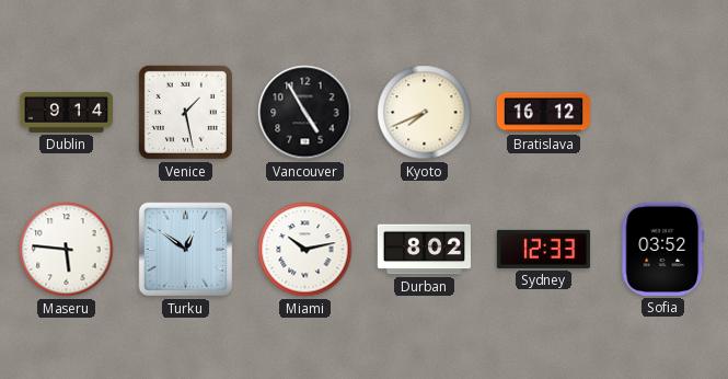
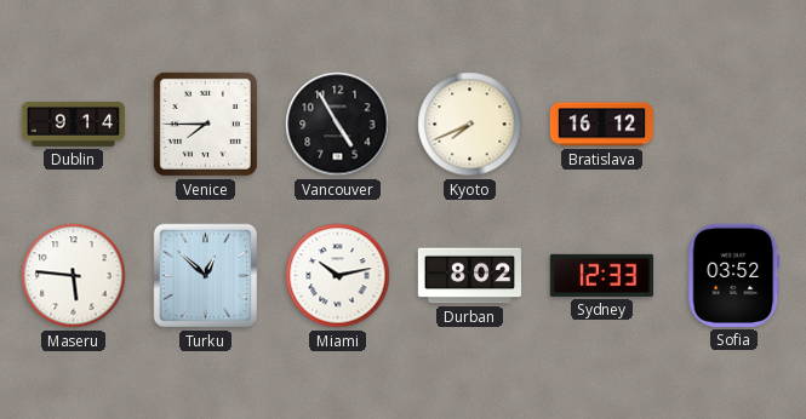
Venice: 1:28 -> 7:45
Turku: 12:51 -> 12:52
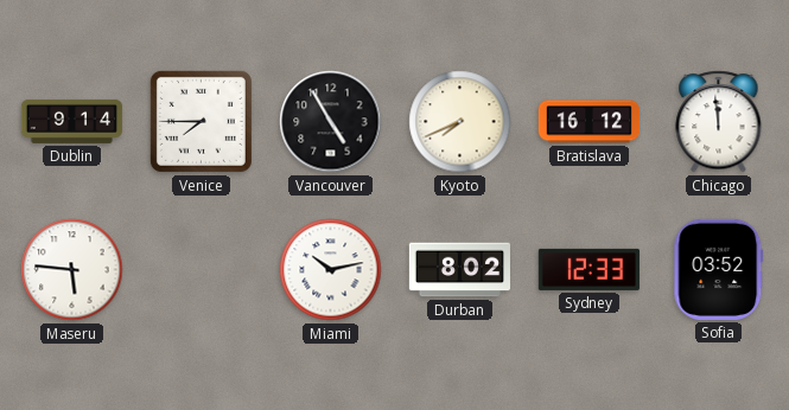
Chicago: none -> 11:59
Turku: 12:52 -> none
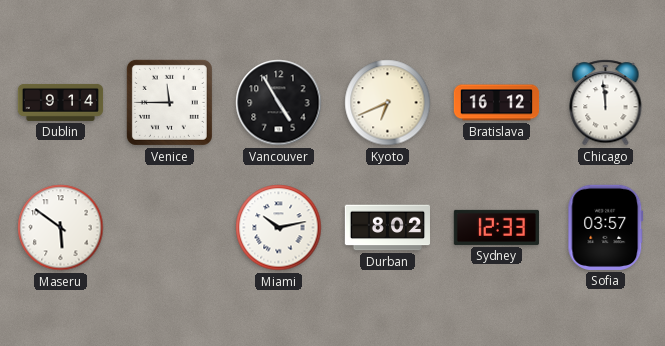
Venice: 7:45 -> 11:45
Kyoto: 7:41 -> 6:41
Maseru: 5:46 -> 5:51
Sofia: 03:52 -> 03:57
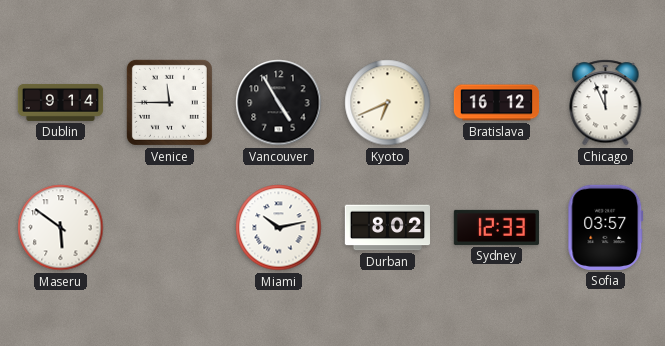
Chicago: 11:59 -> 11:56
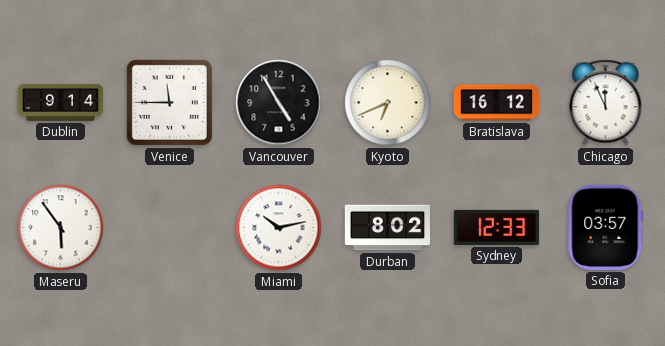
Maseru: 5:51 -> 5:54
